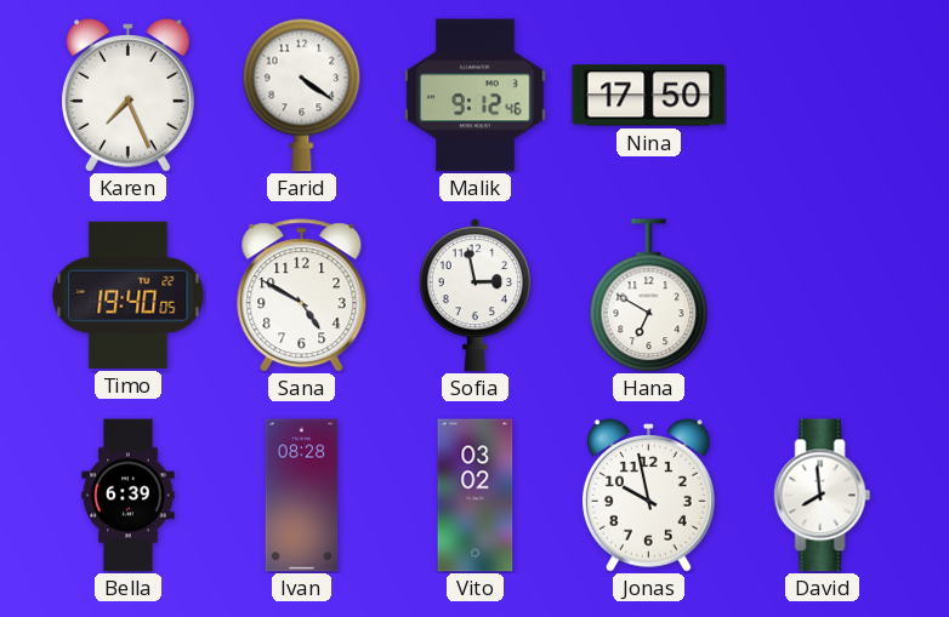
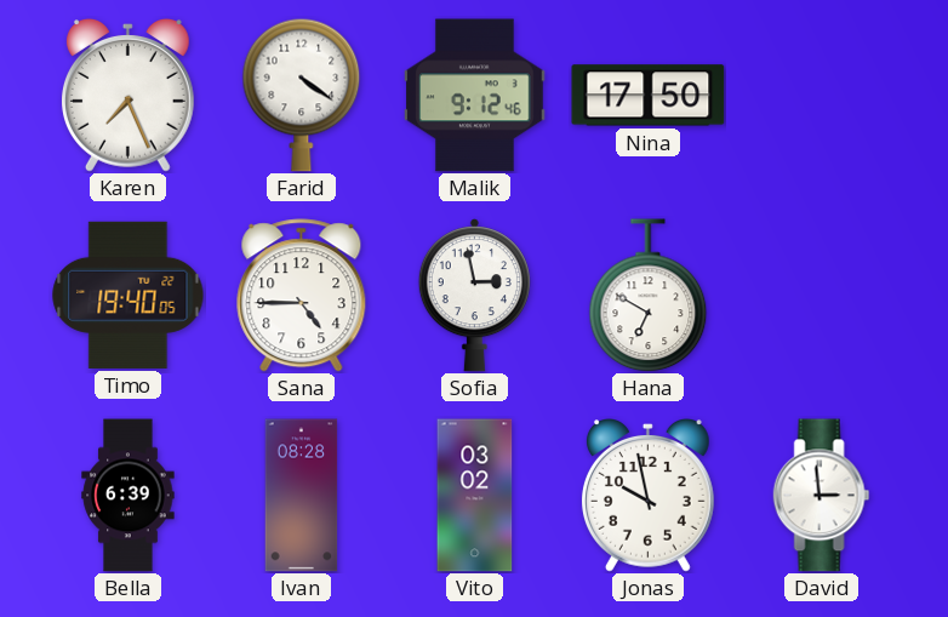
Sana: 4:50 -> 4:45
David: 7:59 -> 2:59
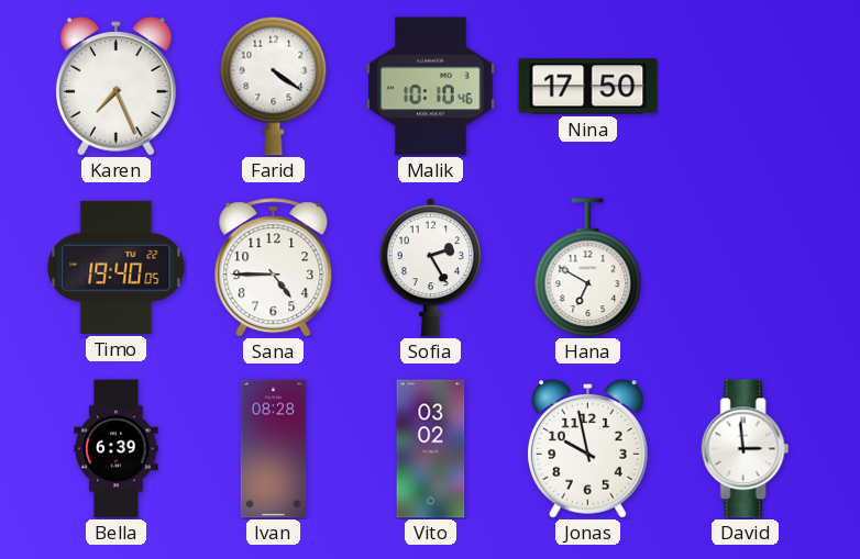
Malik: 9:12 -> 10:10
Sofia: 2:58 -> 2:25
